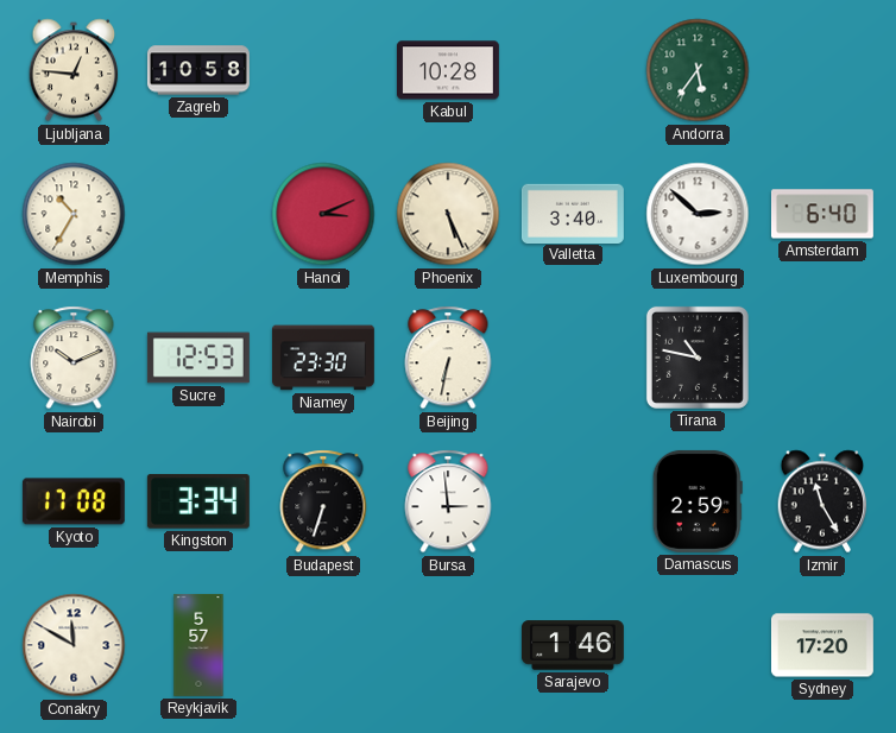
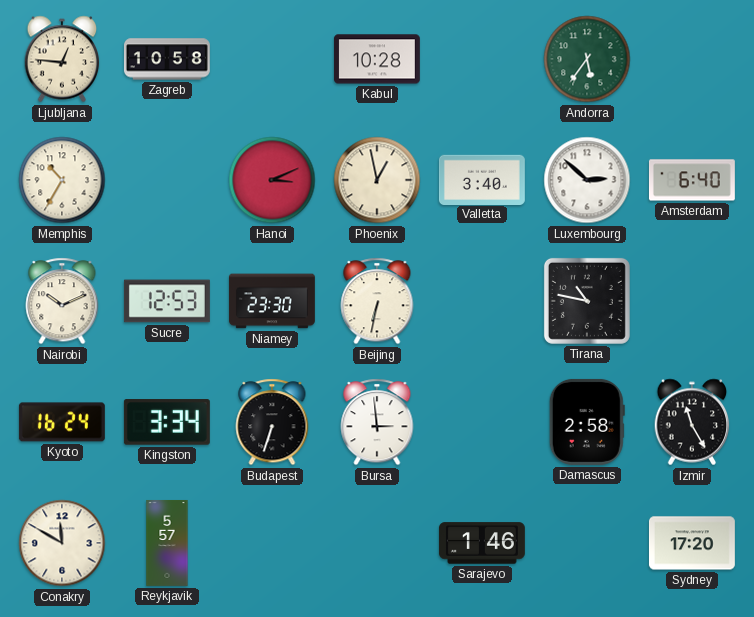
Phoenix: 5:26 -> 12:58
Kyoto: 17:08 -> 16:24
Damascus: 2:59 -> 2:58
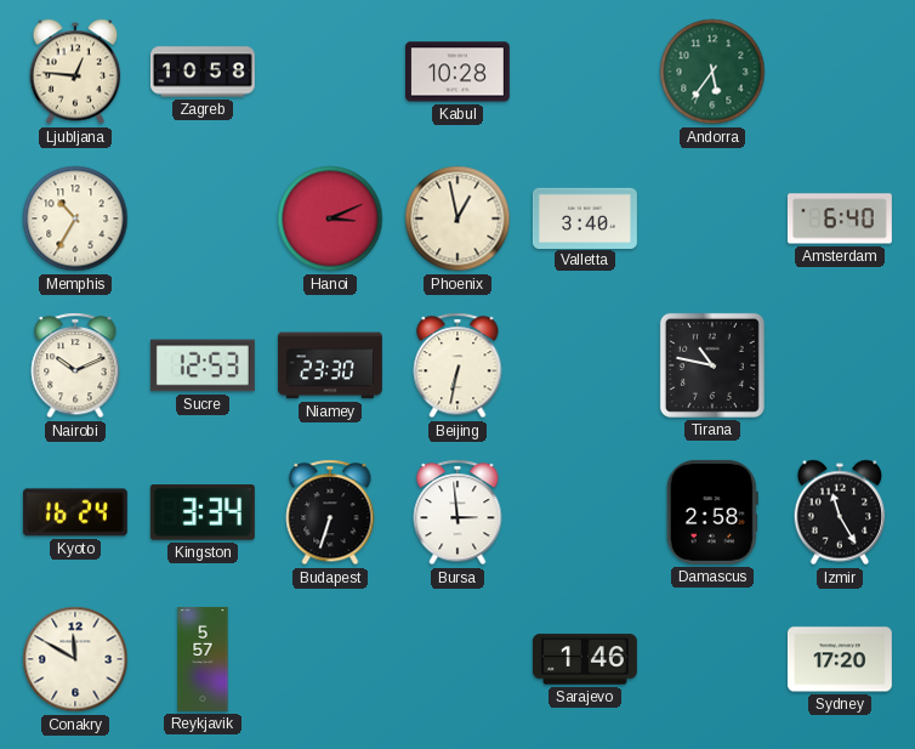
Luxembourg: 2:52 -> none
